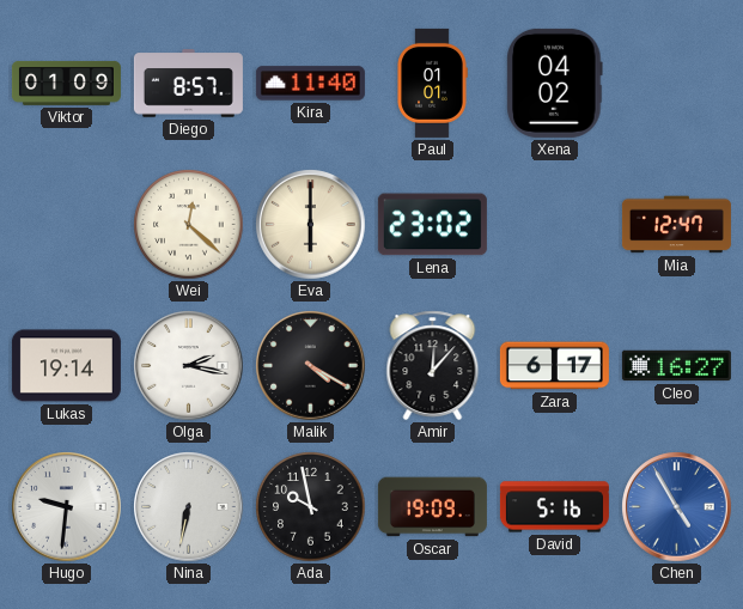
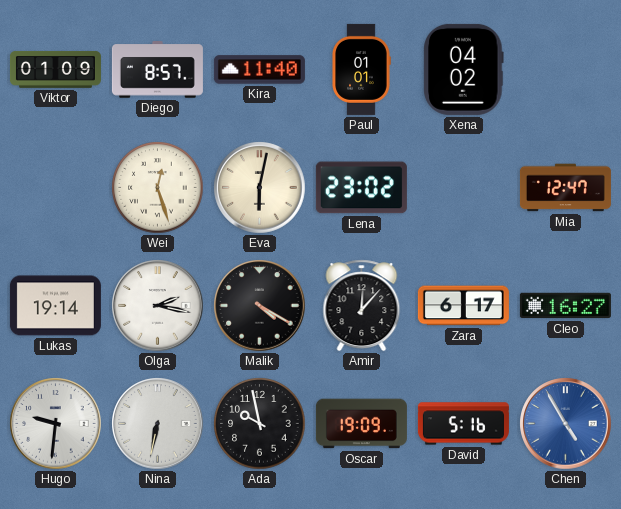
Wei: 12:22 -> 12:27
Eva: 6:00 -> 6:02
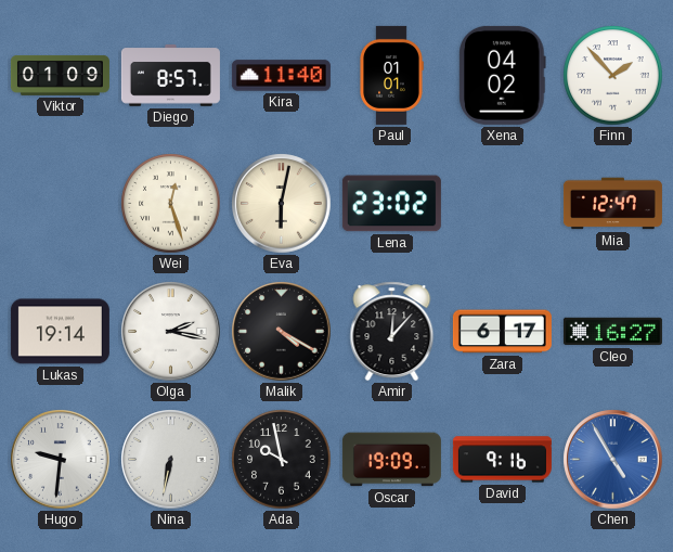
Finn: none -> 1:53
David: 5:16 -> 9:16
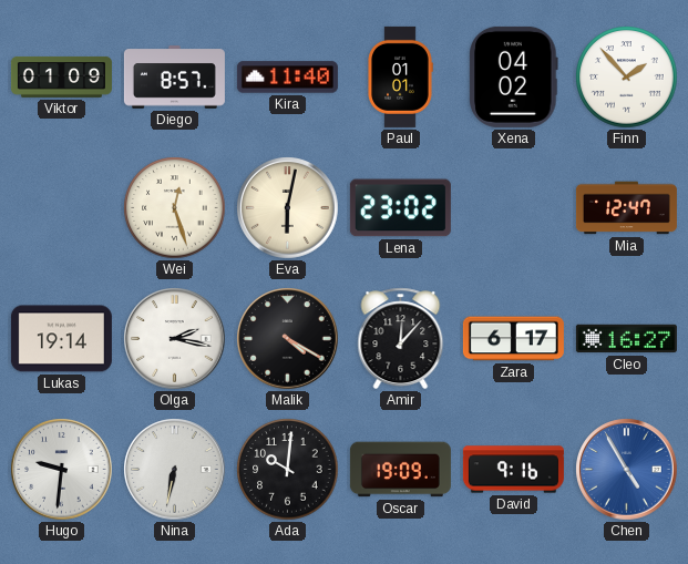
Ada: 9:58 -> 10:01
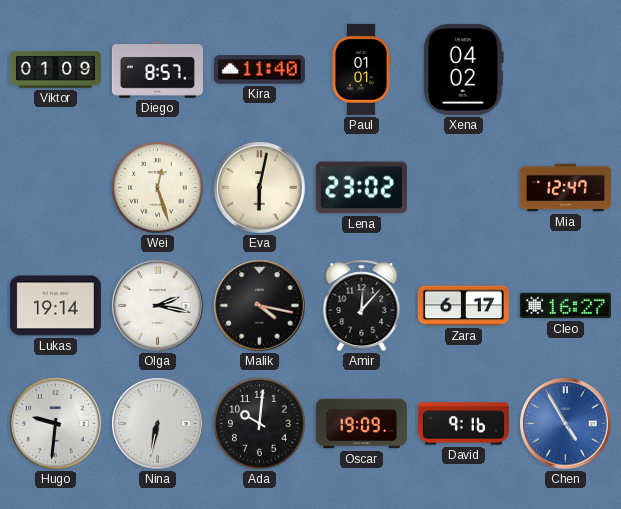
Finn: 1:53 -> none
Malik: 4:20 -> 4:17
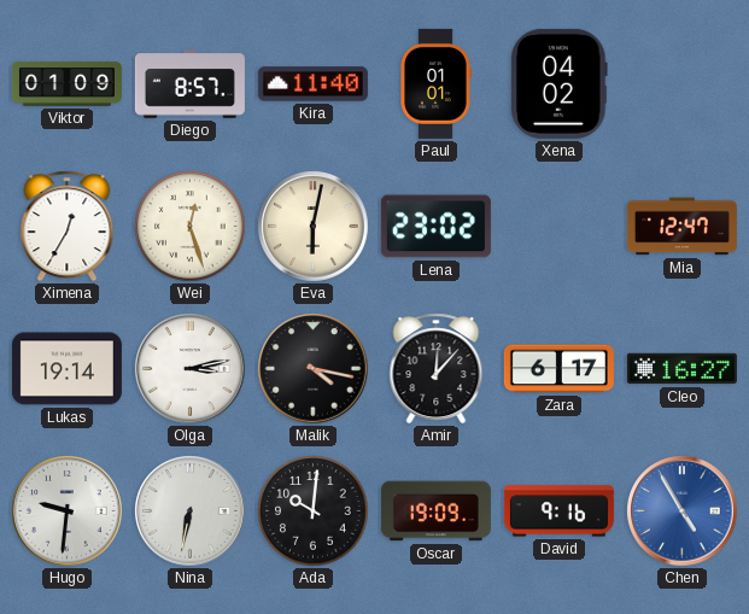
Ximena: none -> 12:35
Olga: 2:17 -> 3:13
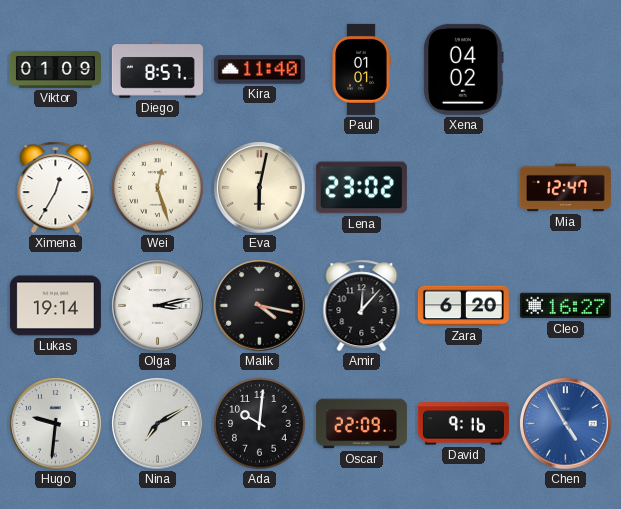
Zara: 6:17 -> 6:20
Nina: 6:32 -> 7:10
Oscar: 19:09 -> 22:09
